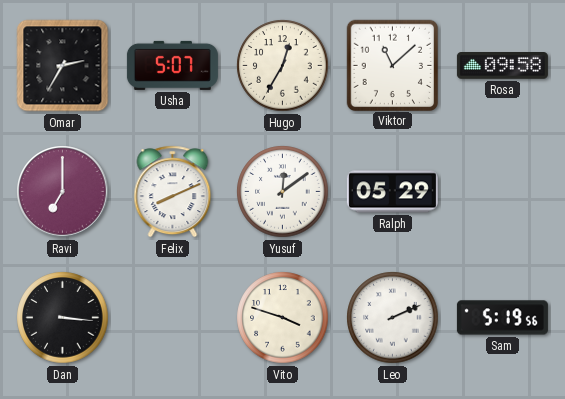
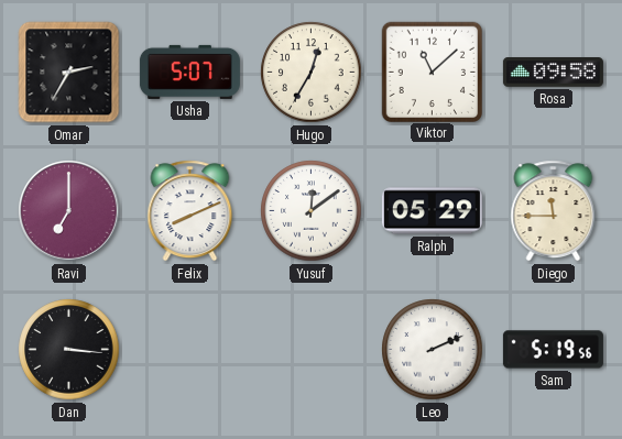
Diego: none -> 11:45
Vito: 3:48 -> none
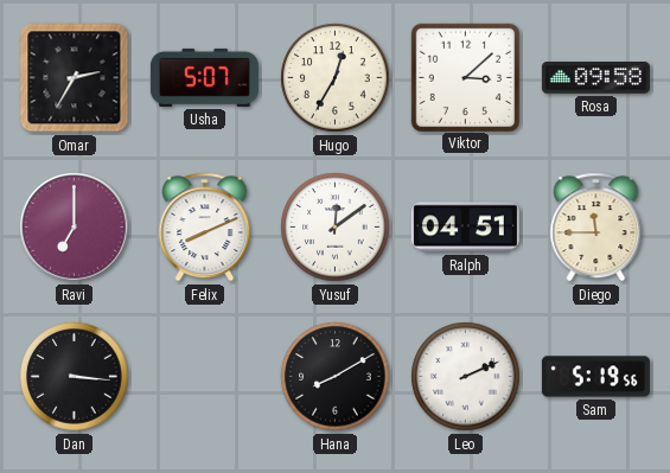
Viktor: 11:08 -> 3:08
Ralph: 05:29 -> 04:51
Hana: none -> 8:10
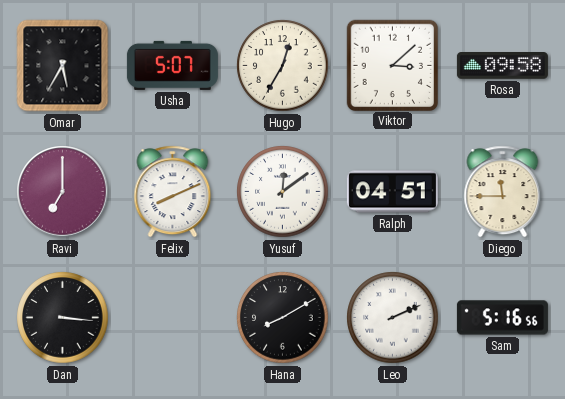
Omar: 2:35 -> 5:35
Sam: 5:19 -> 5:16
